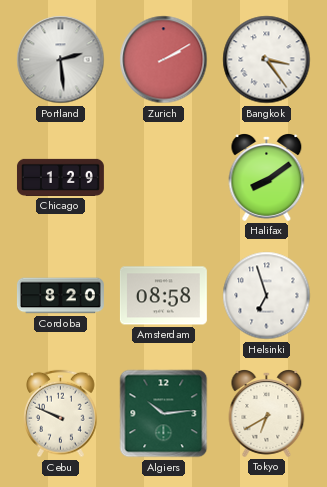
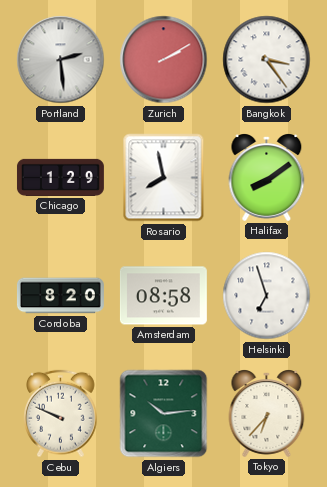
Rosario: none -> 7:58
Tokyo: 6:40 -> 6:37
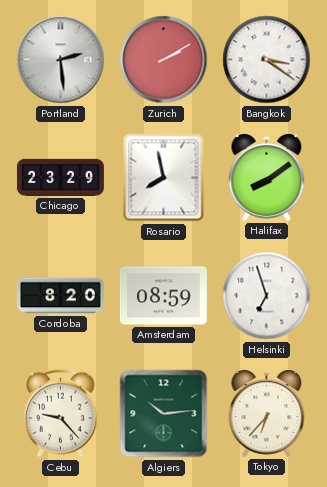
Bangkok: 3:24 -> 3:21
Chicago: 1:29 -> 23:29
Amsterdam: 08:58 -> 08:59
Cebu: 9:49 -> 9:23
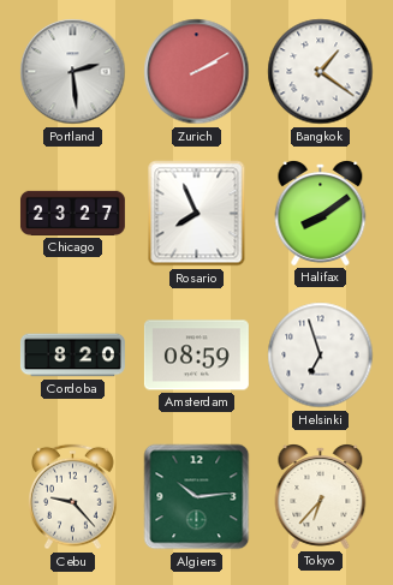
Bangkok: 3:21 -> 1:21
Chicago: 23:29 -> 23:27
Rosario: 7:58 -> 7:56
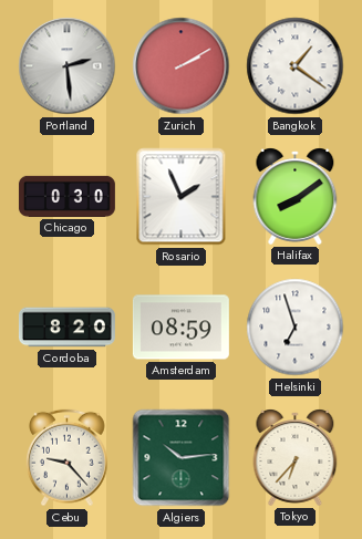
Chicago: 23:27 -> 0:30
Rosario: 7:56 -> 1:56
